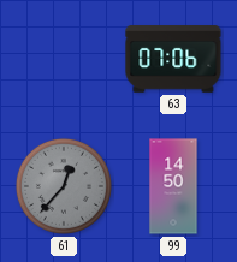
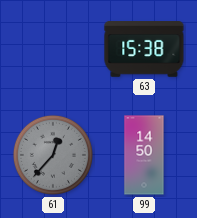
63: 07:06 -> 15:38
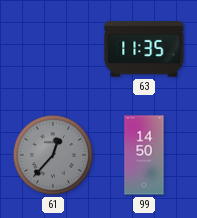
63: 15:38 -> 11:35
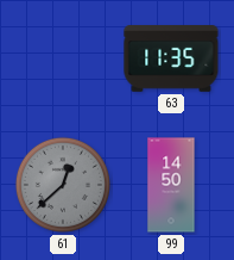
61: 12:37 -> 12:38
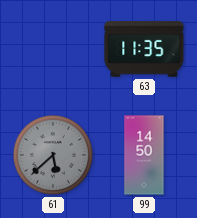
61: 12:38 -> 5:38
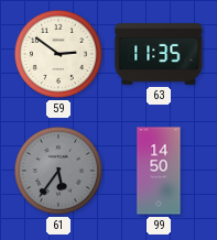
59: none -> 2:51
61: 5:38 -> 5:36
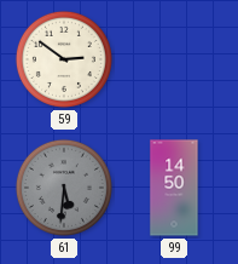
63: 11:35 -> none
61: 5:36 -> 5:31
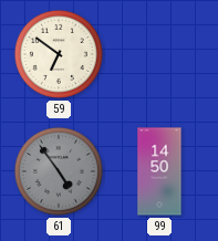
59: 2:51 -> 6:51
61: 5:31 -> 4:54
